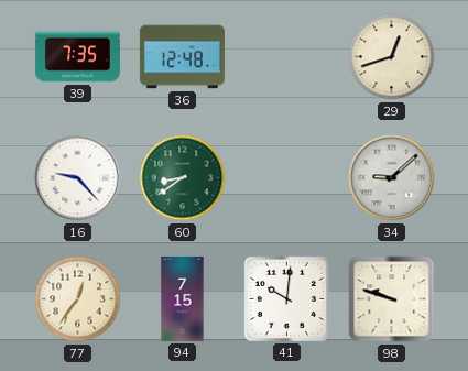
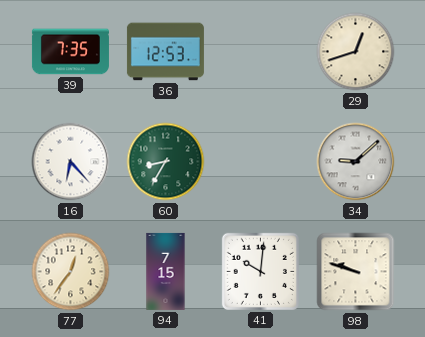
36: 12:48 -> 12:53
16: 9:23 -> 6:23
60: 8:39 -> 8:35
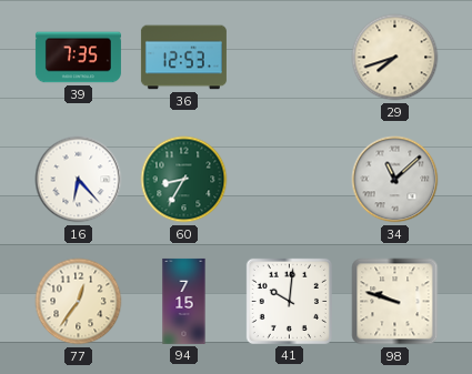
29: 12:42 -> 7:42
34: 9:08 -> 11:08
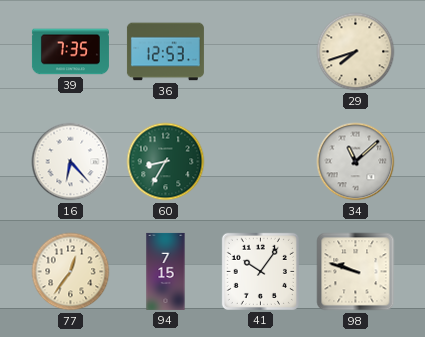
41: 10:01 -> 10:06
